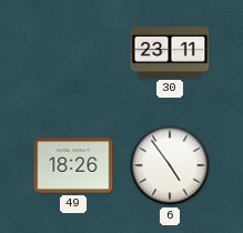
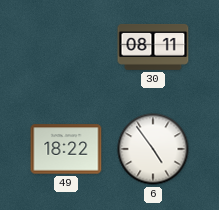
30: 23:11 -> 08:11
49: 18:26 -> 18:22
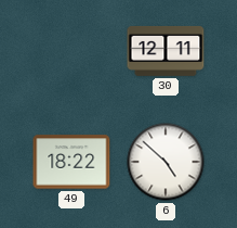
30: 08:11 -> 12:11
6: 4:54 -> 4:52
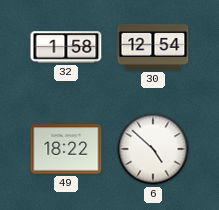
32: none -> 1:58
30: 12:11 -> 12:54
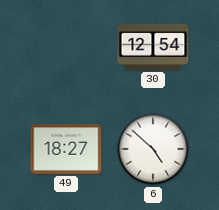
32: 1:58 -> none
49: 18:22 -> 18:27
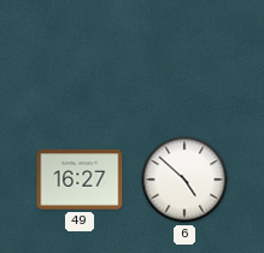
30: 12:54 -> none
49: 18:27 -> 16:27
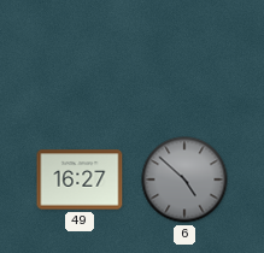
6 dial: white -> grey
